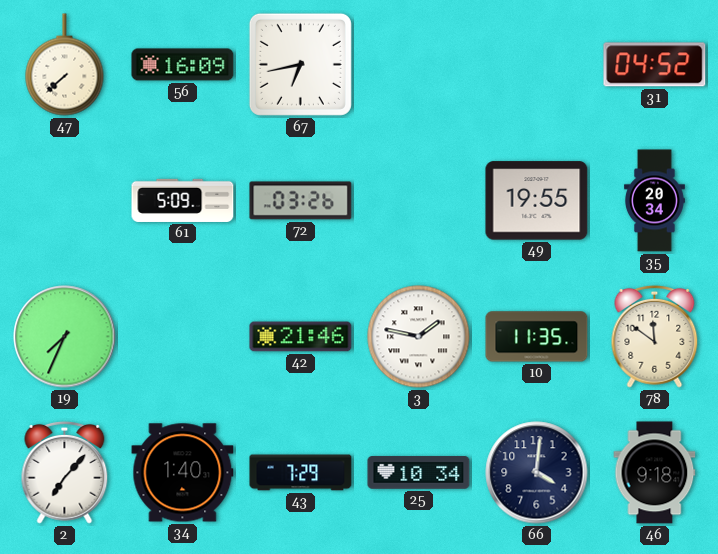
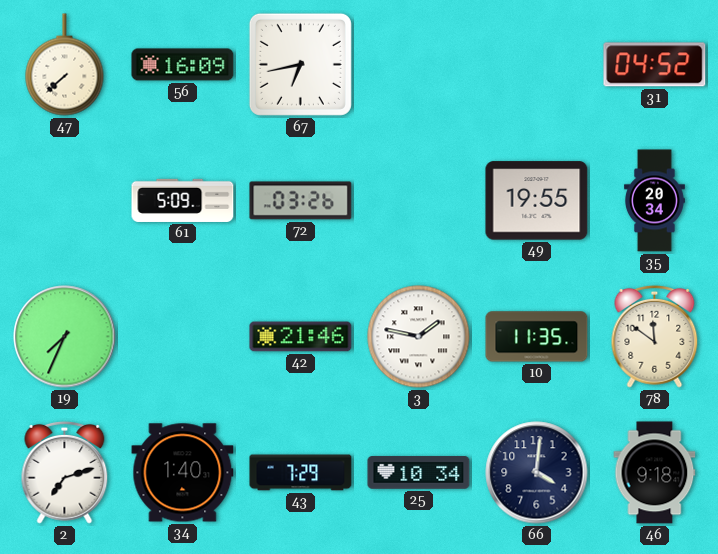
2: 7:07 -> 7:12
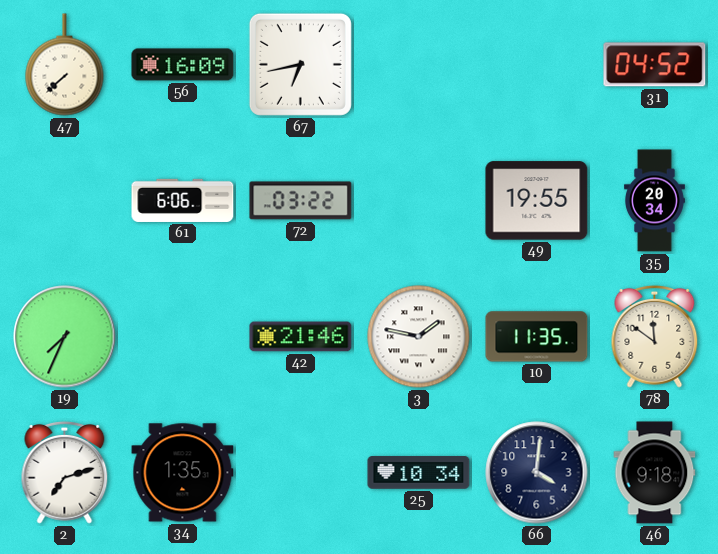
61: 5:09 -> 6:06
72: 03:26 -> 03:22
34: 1:40 -> 1:35
43: 7:29 -> none
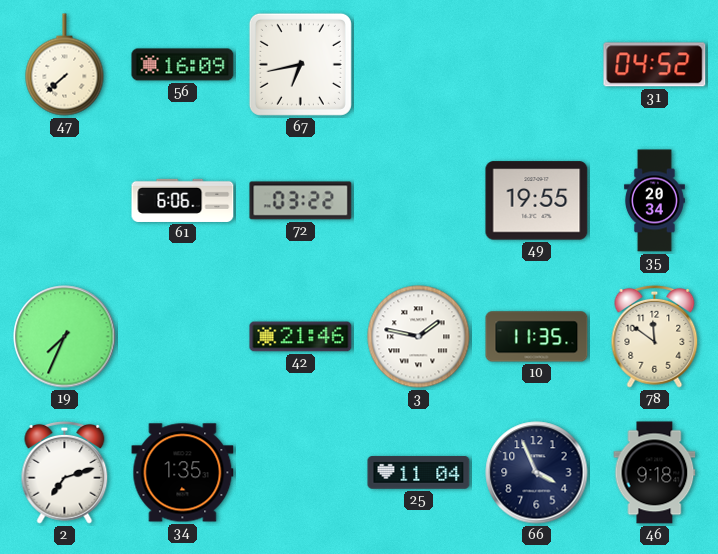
25: 10:34 -> 11:04
66: 4:01 -> 3:56
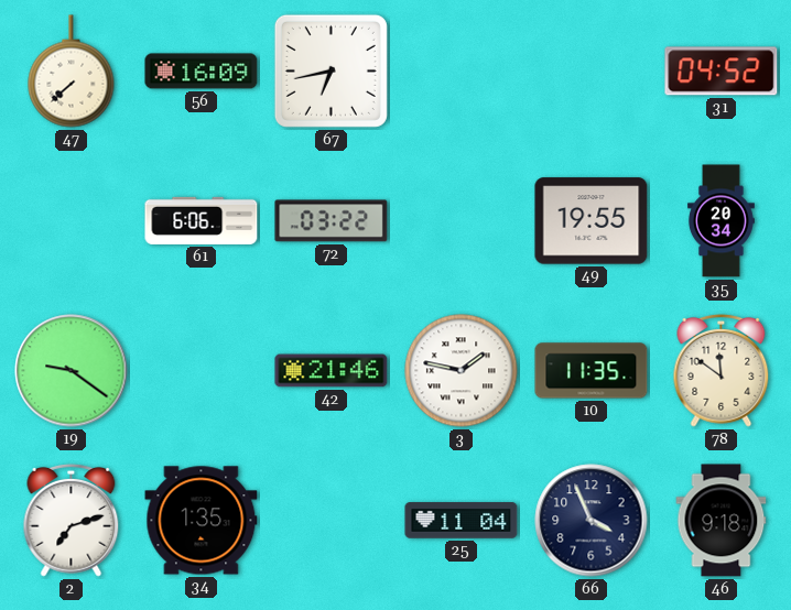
19: 7:34 -> 9:21
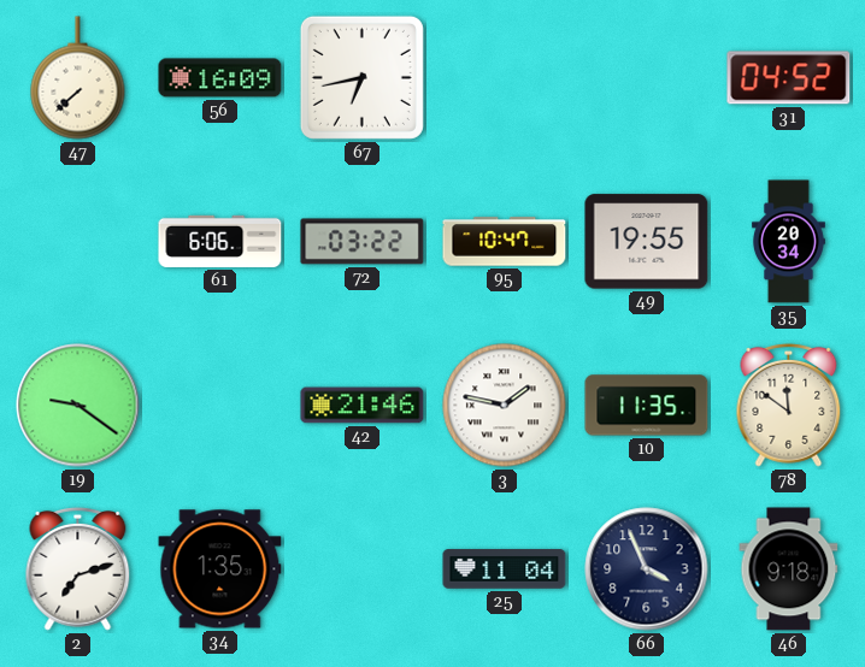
95: none -> 10:47
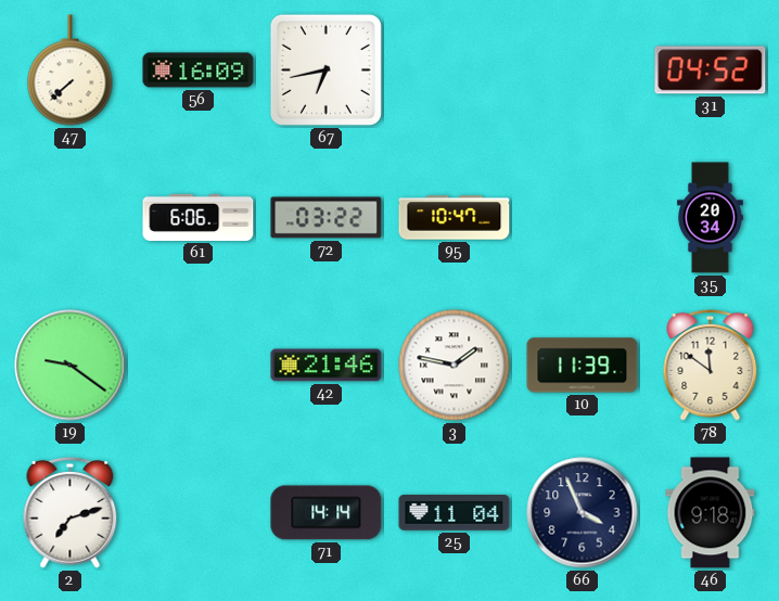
49: 19:55 -> none
10: 11:35 -> 11:39
34: 1:35 -> none
71: none -> 14:14
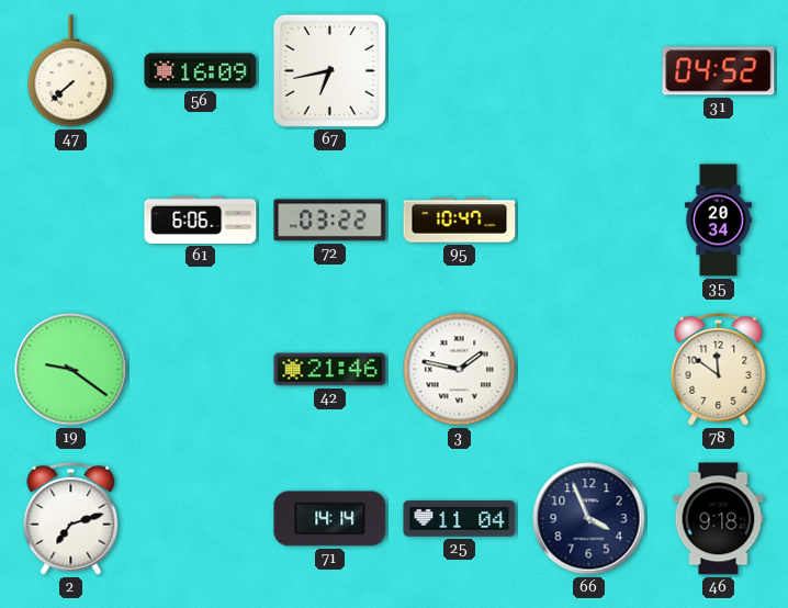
10: 11:39 -> none
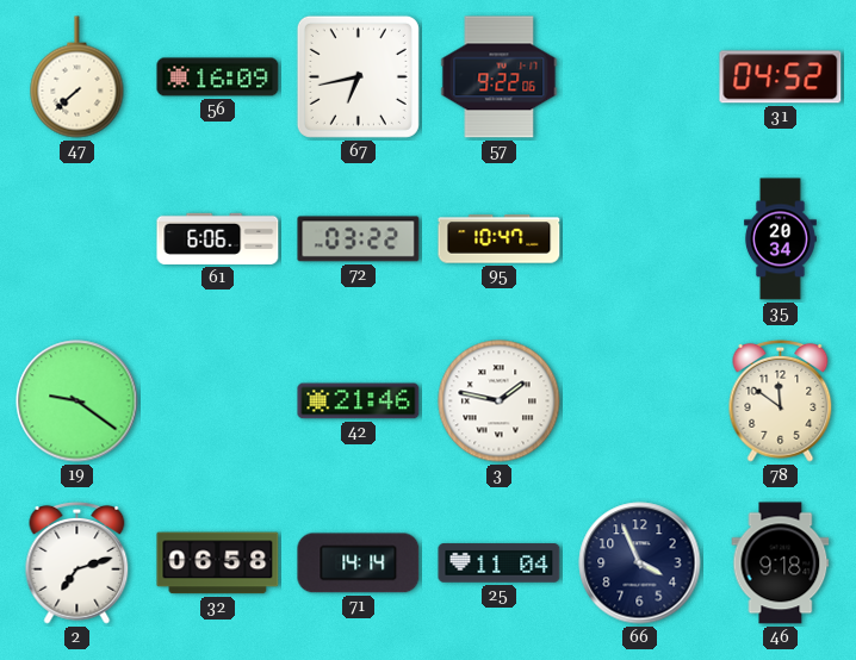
57: none -> 9:22
32: none -> 06:58
